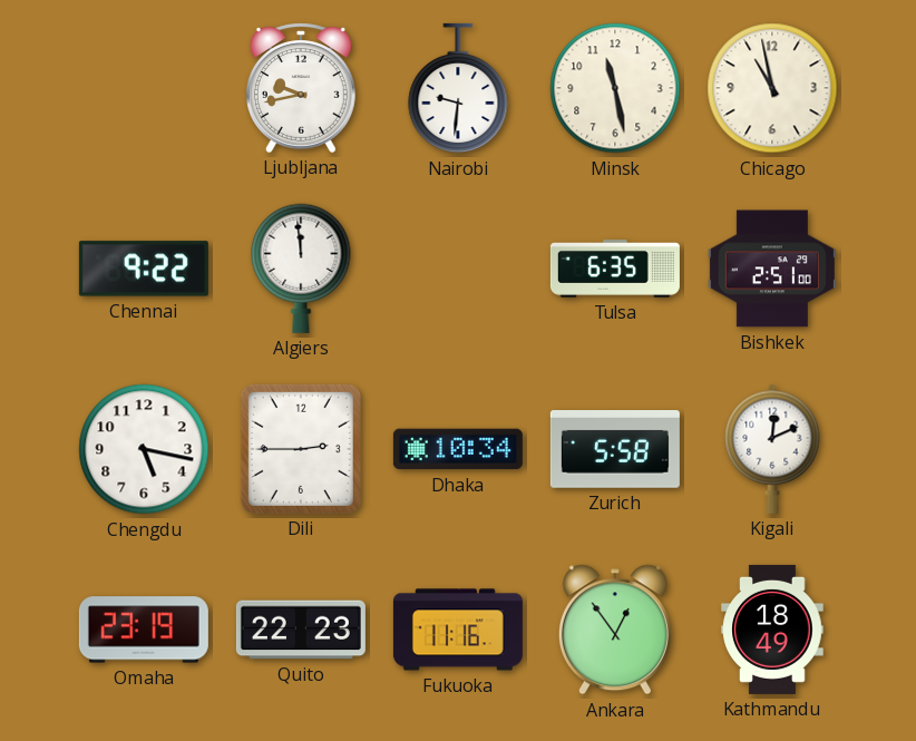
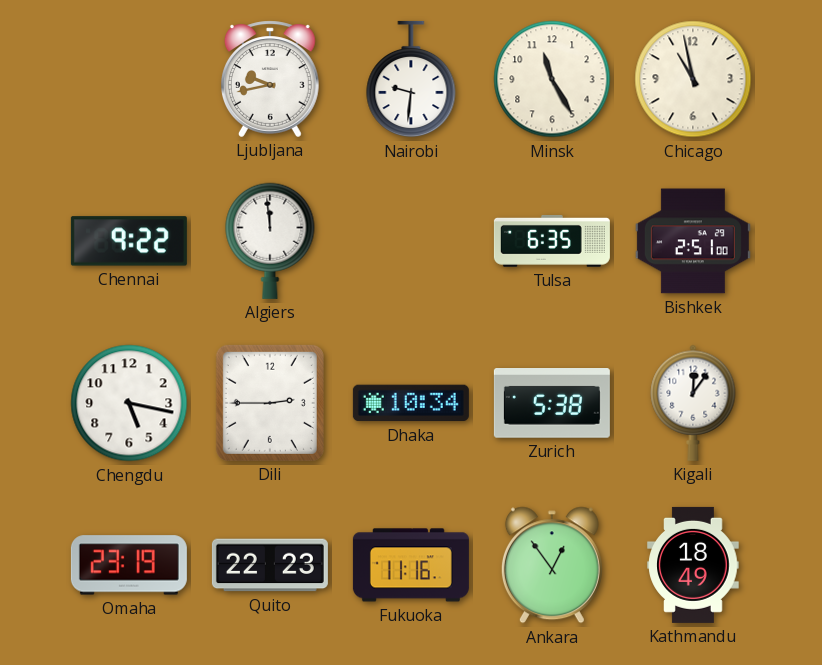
Minsk: 11:28 -> 11:25
Zurich: 5:58 -> 5:38
Kigali: 12:11 -> 12:06
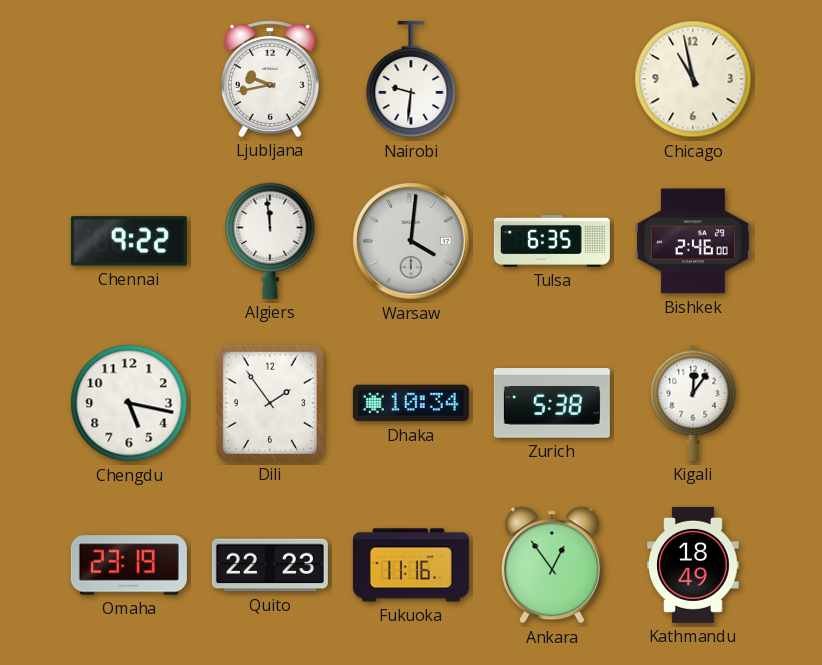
Minsk: 11:25 -> none
Warsaw: none -> 4:01
Bishkek: 2:51 -> 2:46
Dili: 2:45 -> 1:54
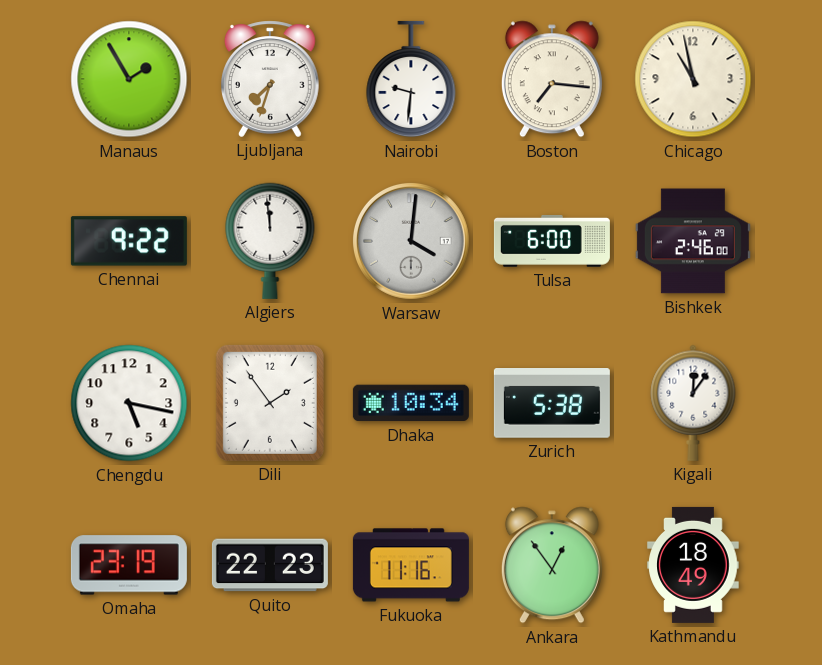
Manaus: none -> 1:55
Ljubljana: 9:43 -> 7:33
Boston: none -> 7:16
Tulsa: 6:35 -> 6:00
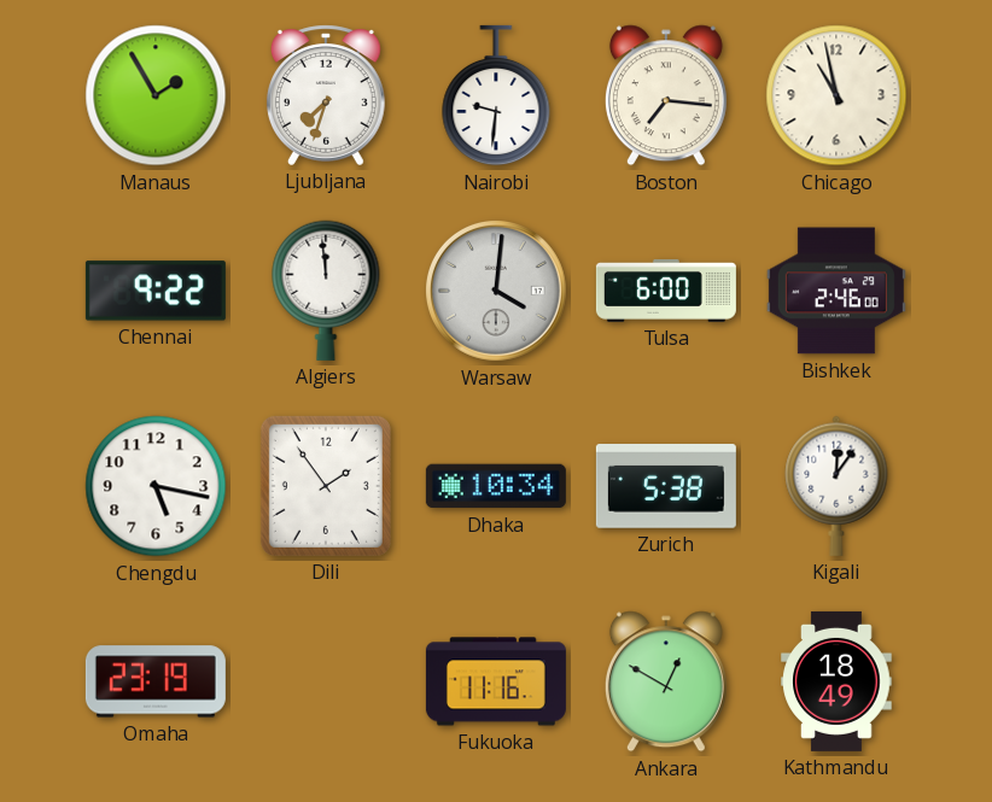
Quito: 22:23 -> none
Ankara: 12:54 -> 12:50
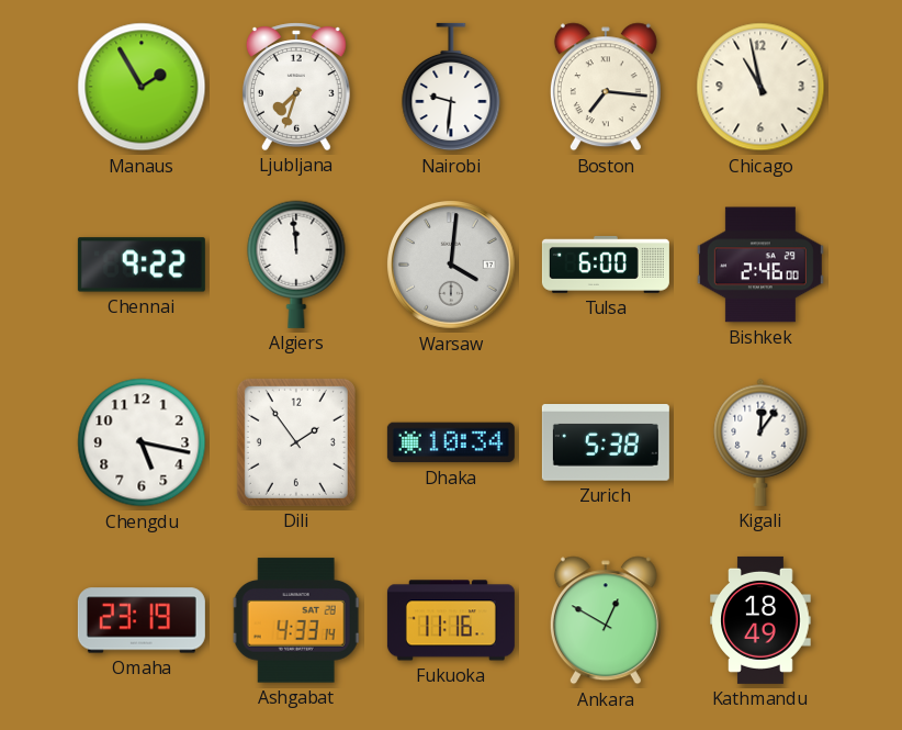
Ashgabat: none -> 4:33
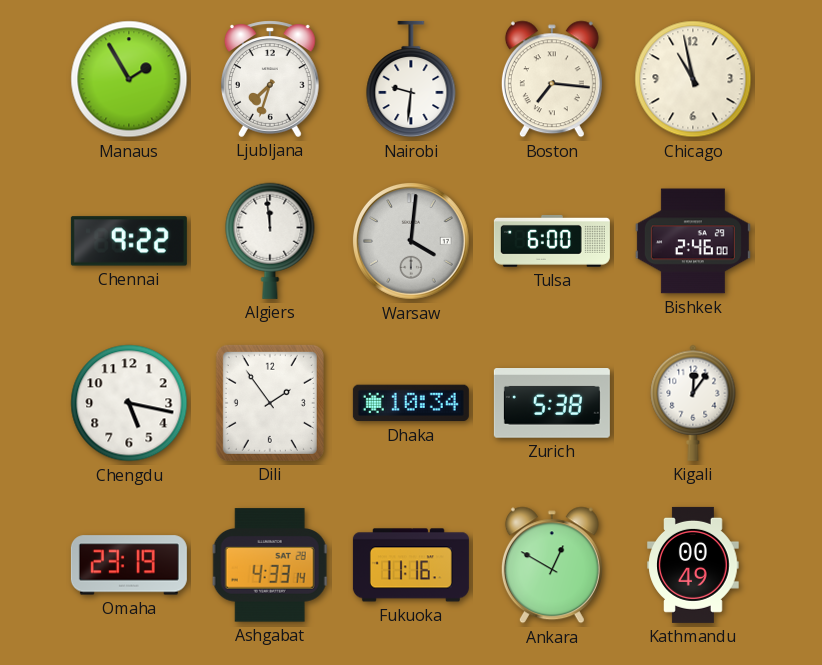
Kathmandu: 18:49 -> 00:49
